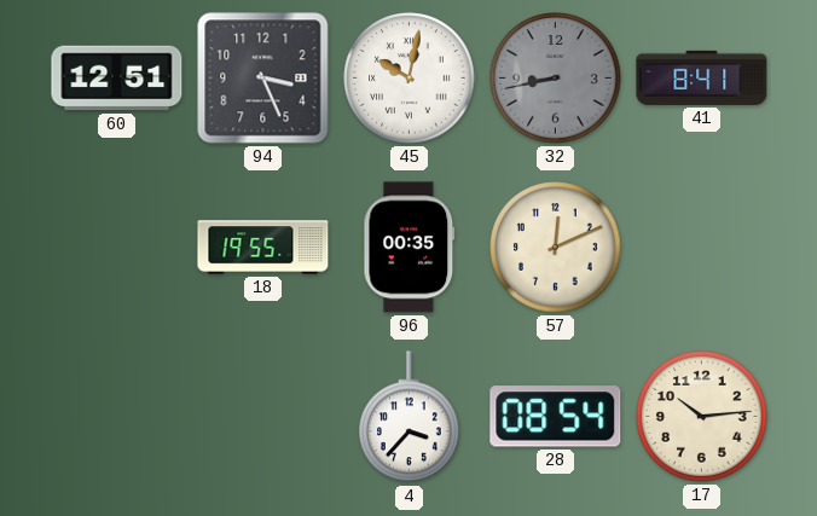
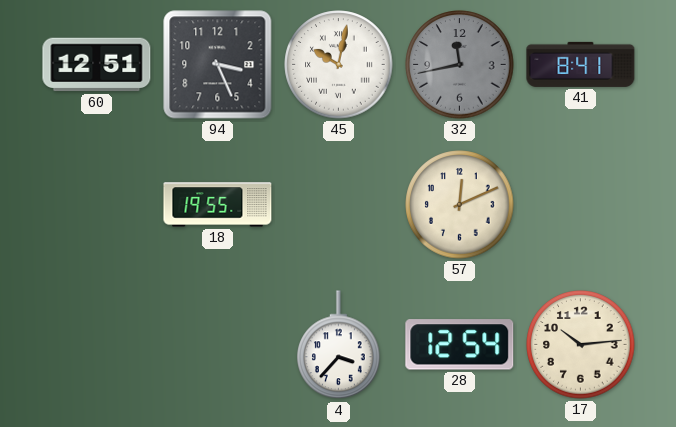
32: 8:43 -> 11:43
96: 00:35 -> none
28: 08:54 -> 12:54
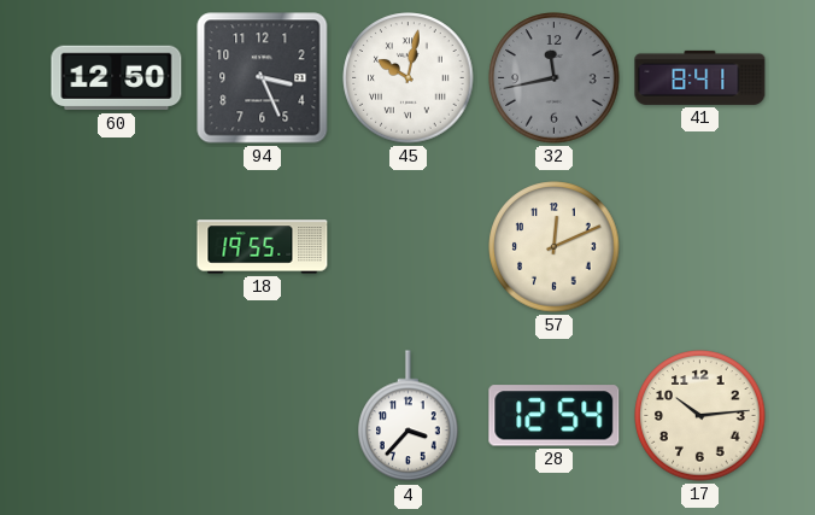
60: 12:51 -> 12:50
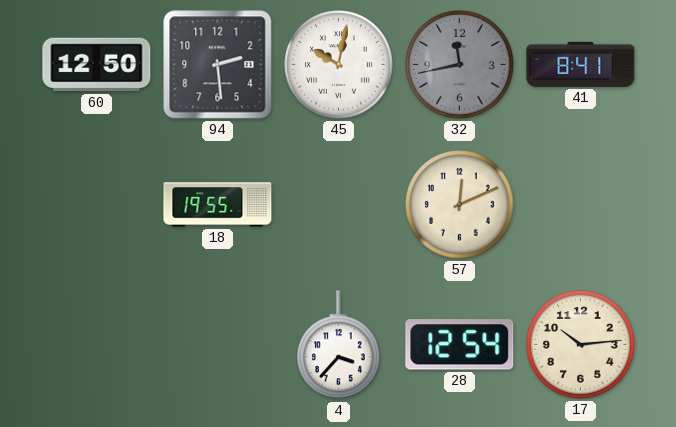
94: 3:26 -> 2:29
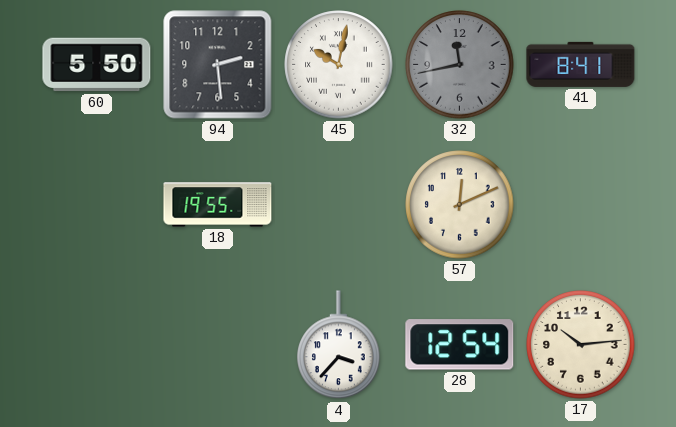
60: 12:50 -> 5:50
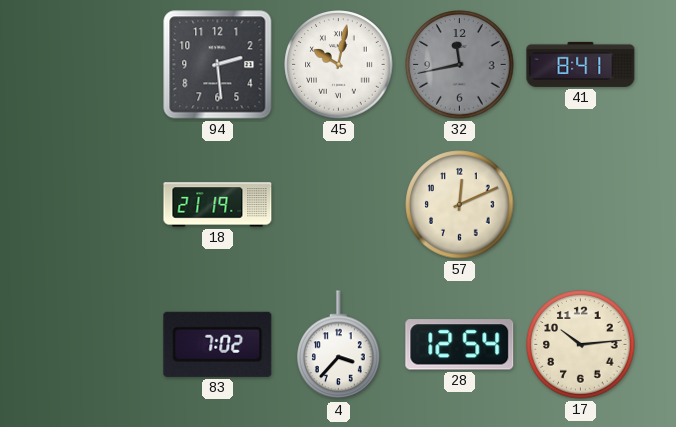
60: 5:50 -> none
18: 19:55 -> 21:19
83: none -> 7:02
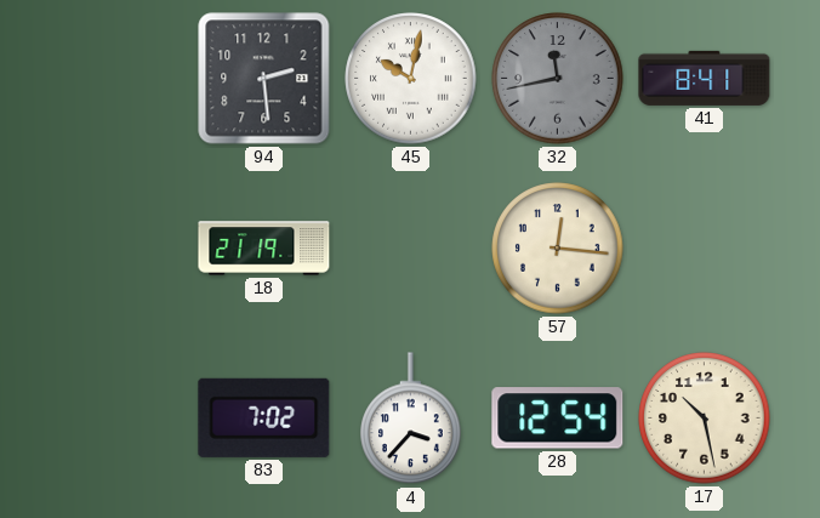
57: 12:11 -> 12:16
17: 10:14 -> 10:28
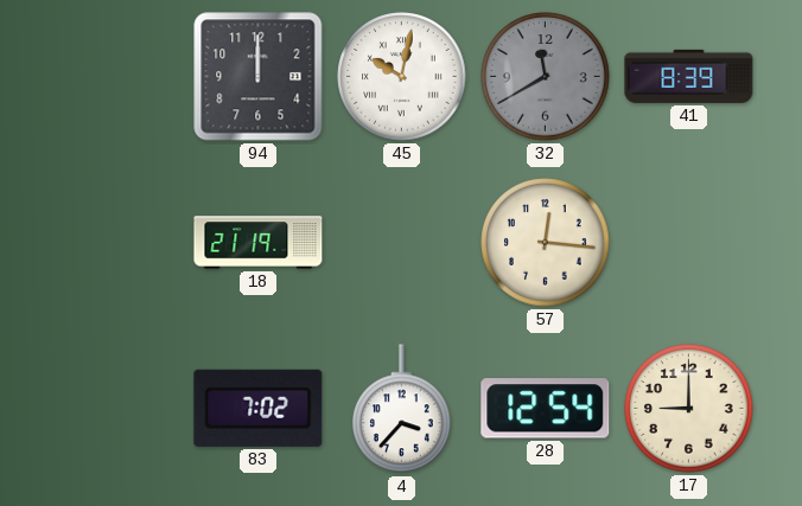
94: 2:29 -> 12:00
32: 11:43 -> 11:40
41: 8:41 -> 8:39
17: 10:28 -> 9:00
